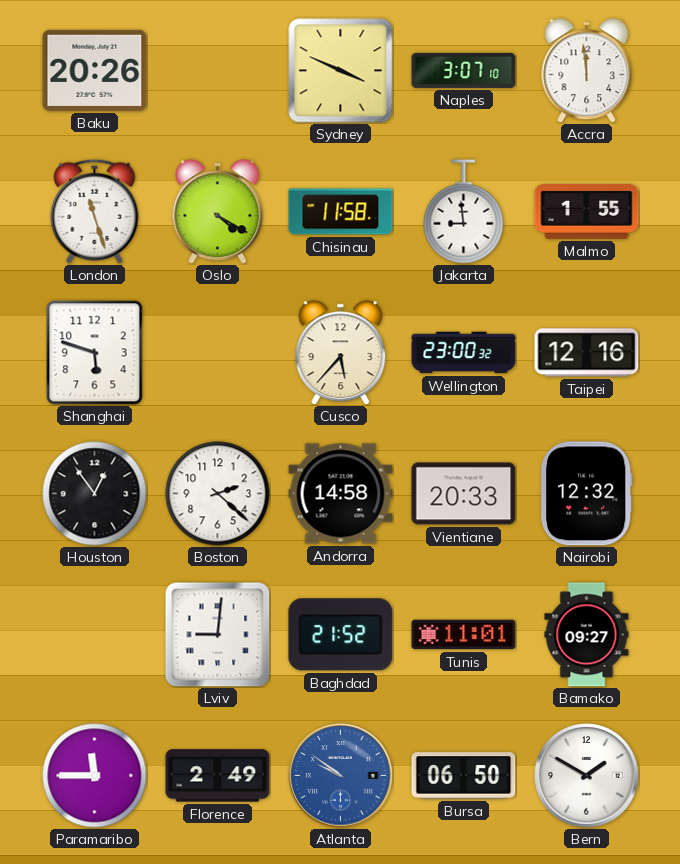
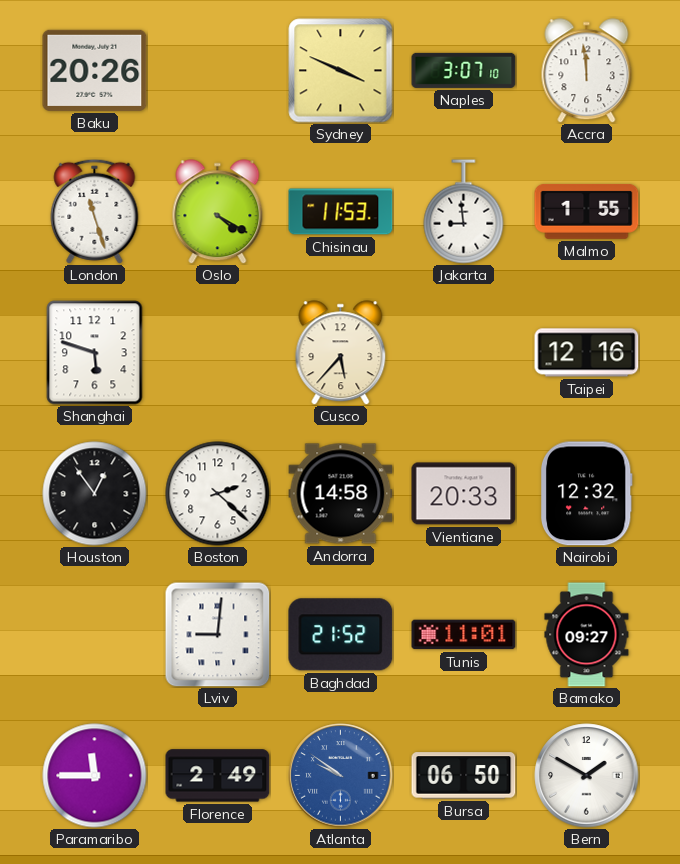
Chisinau: 11:58 -> 11:53
Wellington: 23:00 -> none
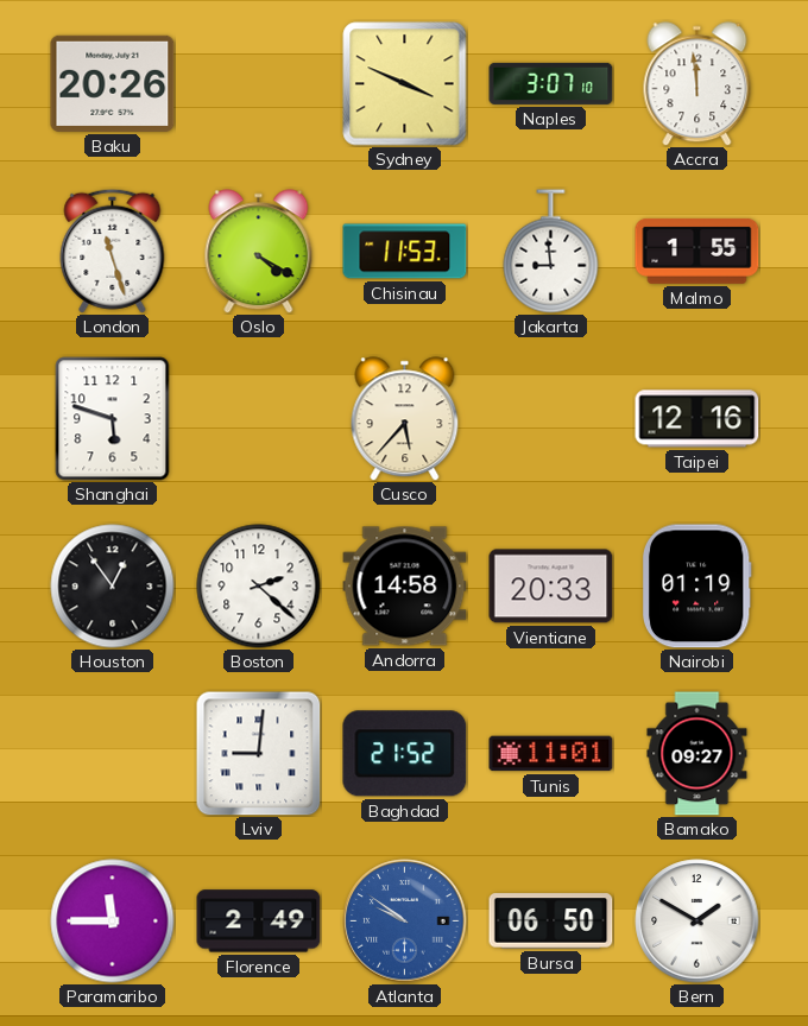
Nairobi: 12:32 -> 01:19
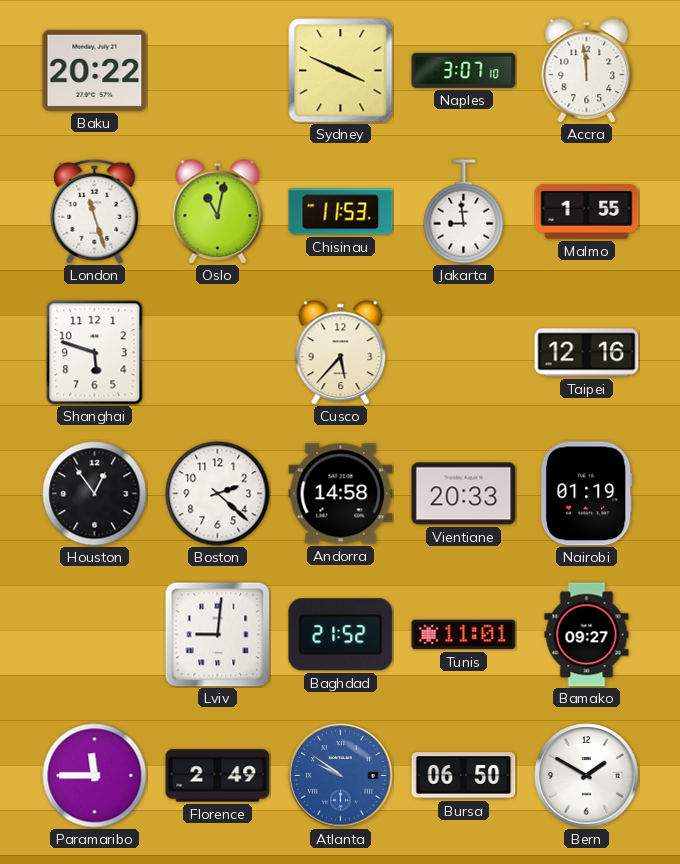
Baku: 20:26 -> 20:22
Oslo: 4:20 -> 11:02
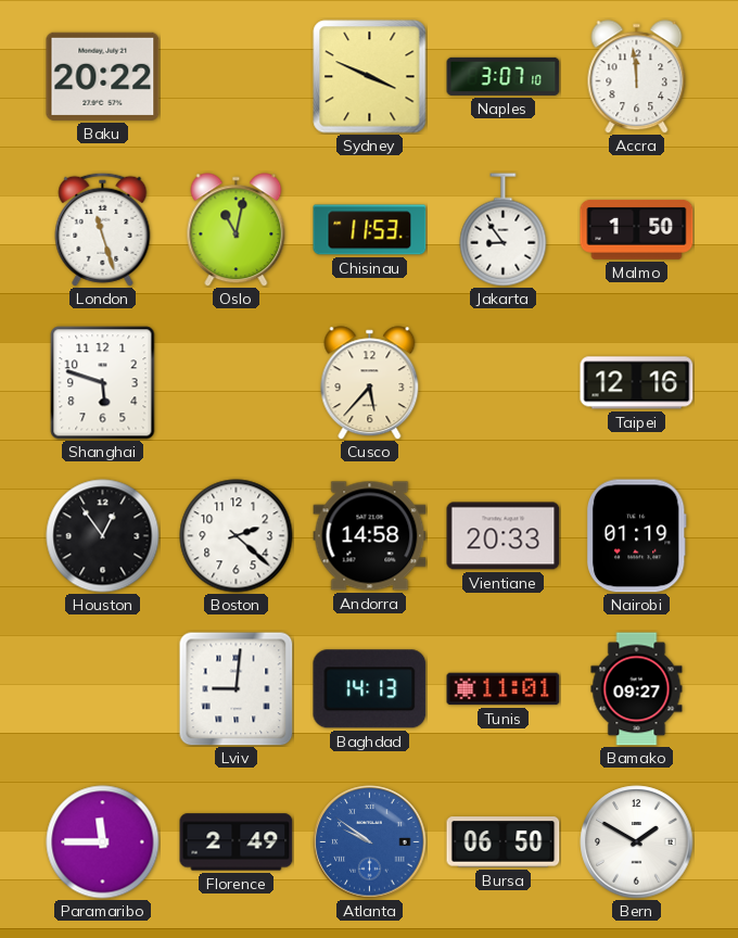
Jakarta: 8:59 -> 8:54
Malmo: 1:55 -> 1:50
Baghdad: 21:52 -> 14:13
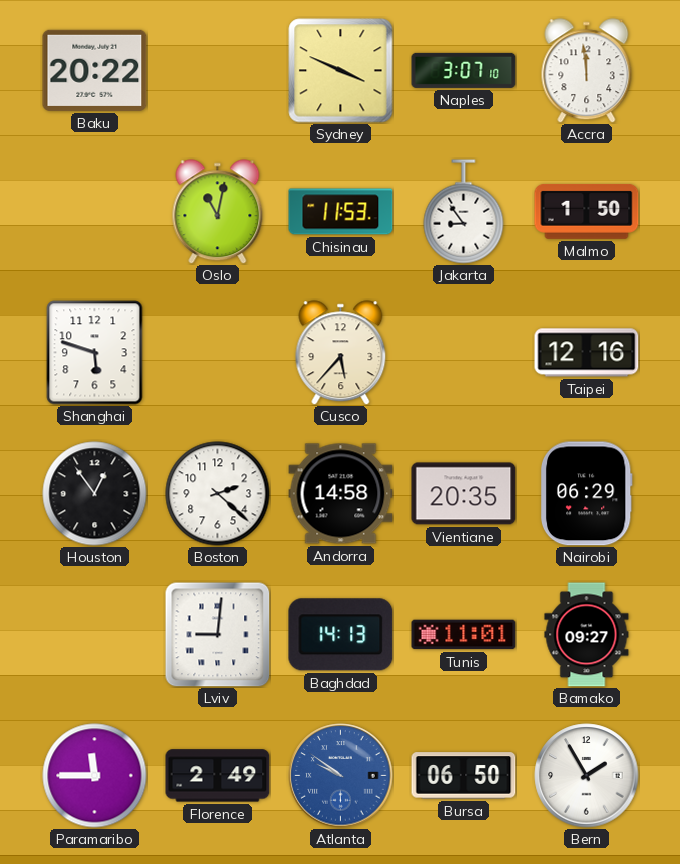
London: 11:27 -> none
Vientiane: 20:33 -> 20:35
Nairobi: 01:19 -> 06:29
Bern: 1:50 -> 1:55
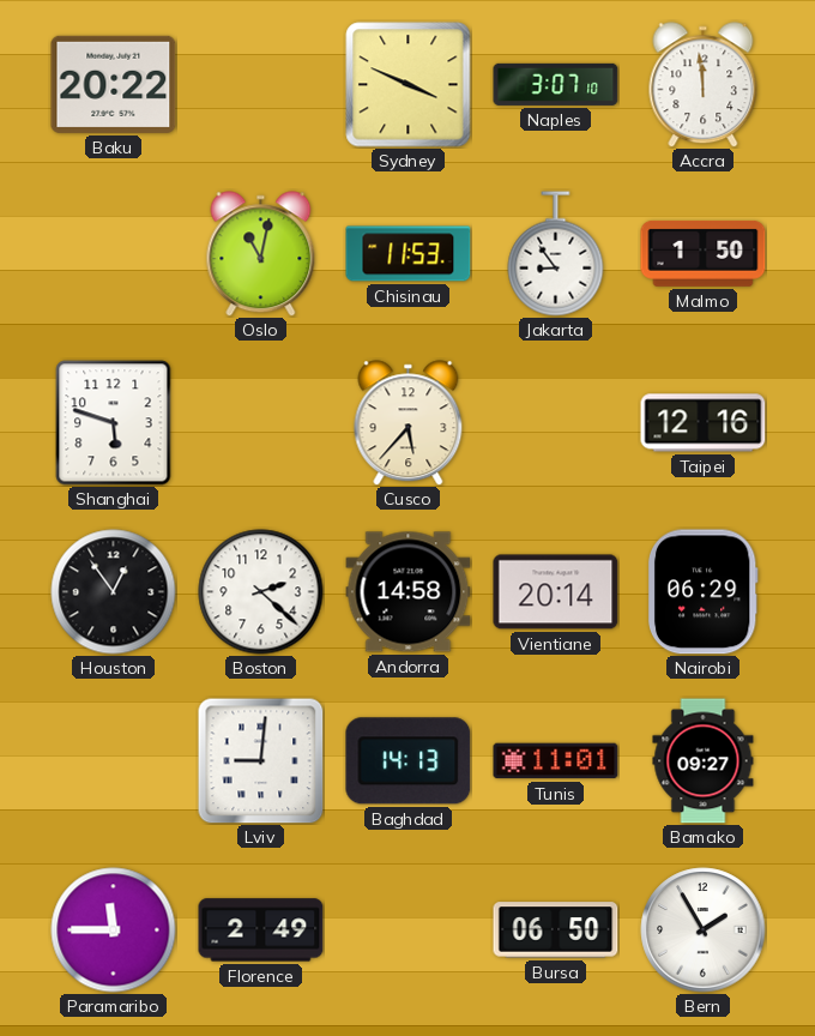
Vientiane: 20:35 -> 20:14
Atlanta: 9:51 -> none
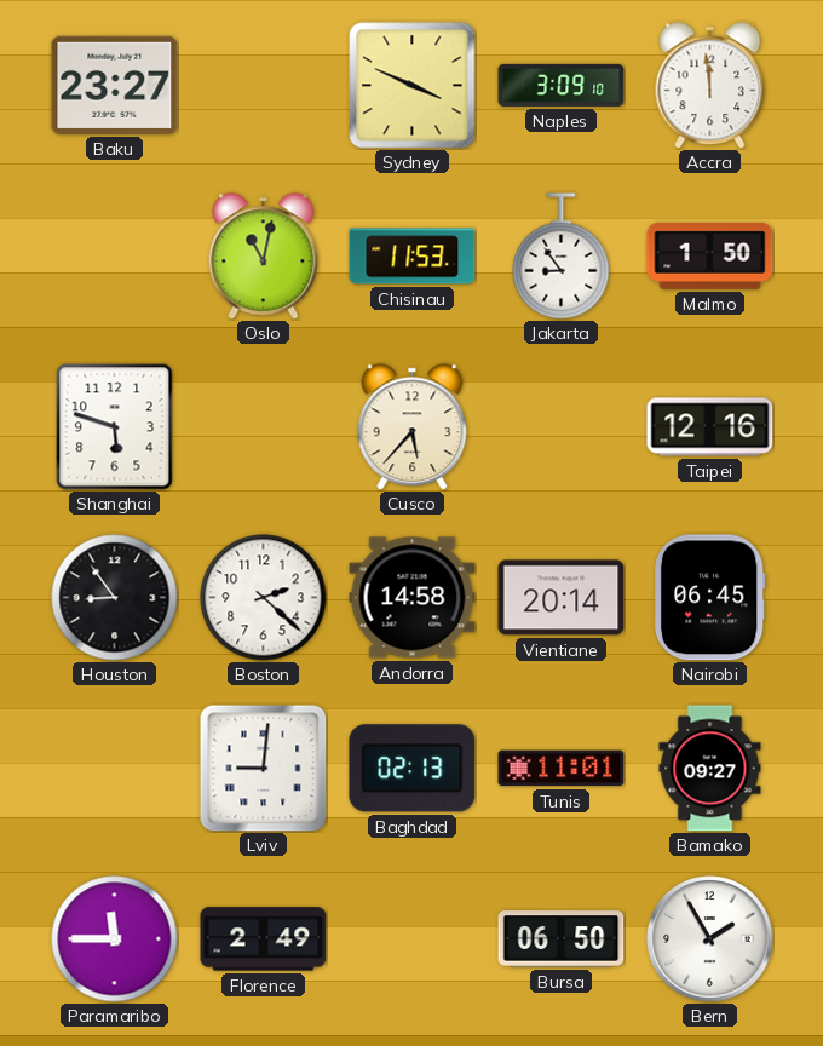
Baku: 20:22 -> 23:27
Naples: 3:07 -> 3:09
Houston: 12:54 -> 8:54
Nairobi: 06:29 -> 06:45
Baghdad: 14:13 -> 02:13
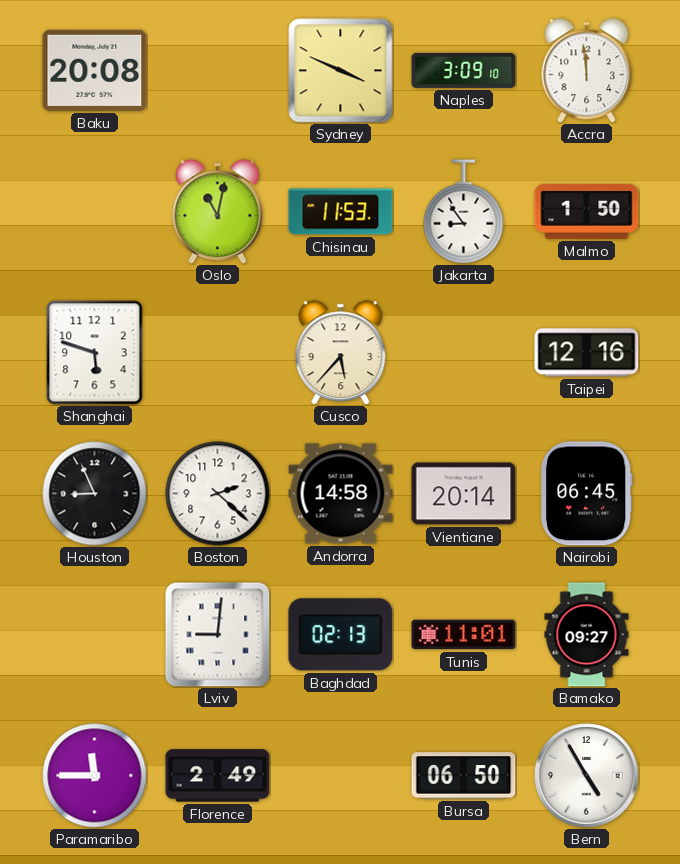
Baku: 23:27 -> 20:08
Houston: 8:54 -> 8:56
Bern: 1:55 -> 4:55
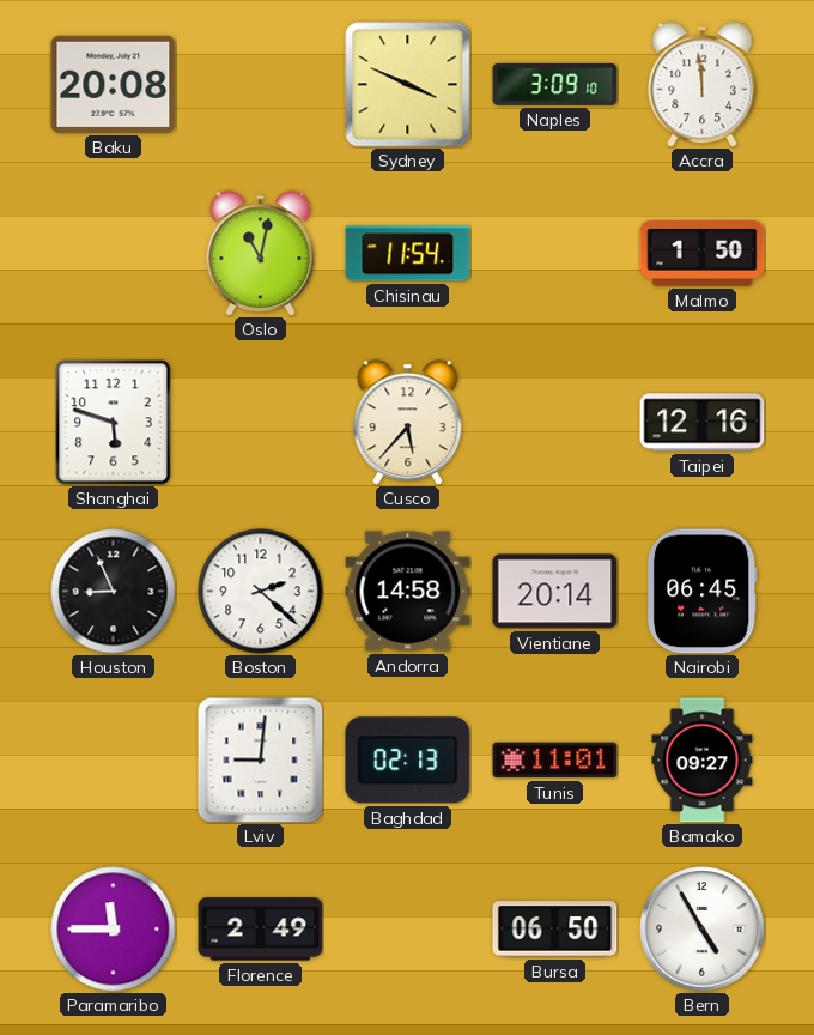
Chisinau: 11:53 -> 11:54
Jakarta: 8:54 -> none
